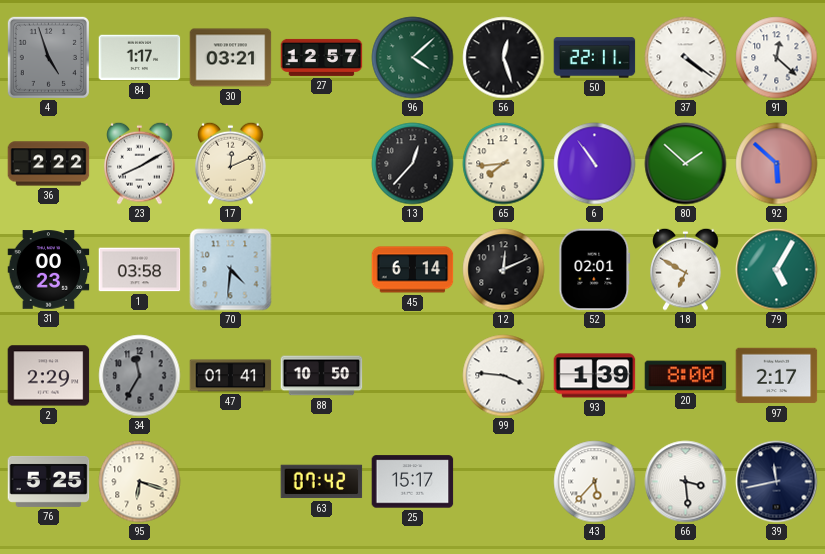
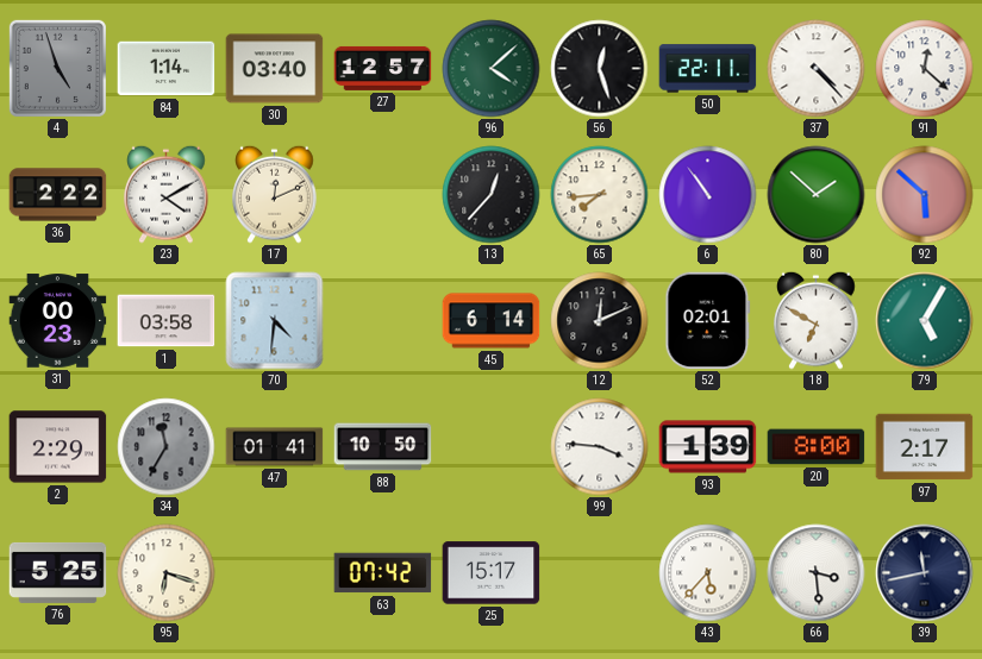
84: 1:17 -> 1:14
30: 03:21 -> 03:40
37: 4:21 -> 4:23
23: 8:10 -> 4:10
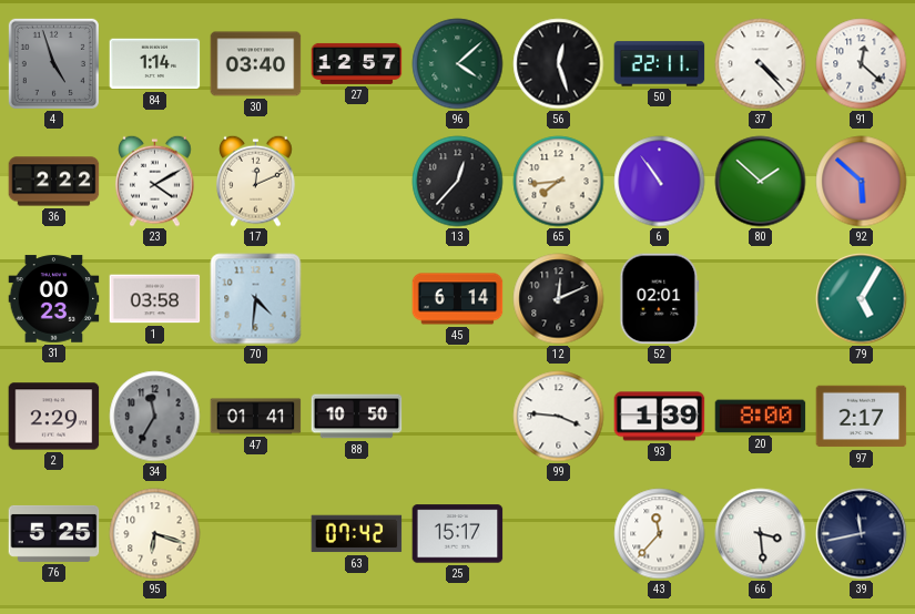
18: 6:50 -> none
43: 5:37 -> 11:37
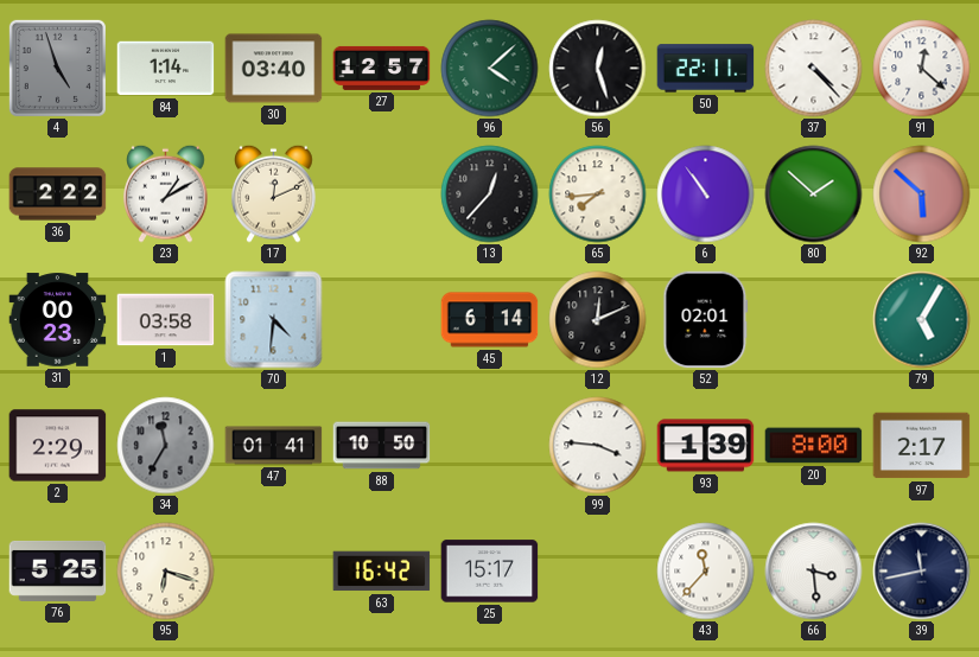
23: 4:10 -> 1:10
63: 07:42 -> 16:42
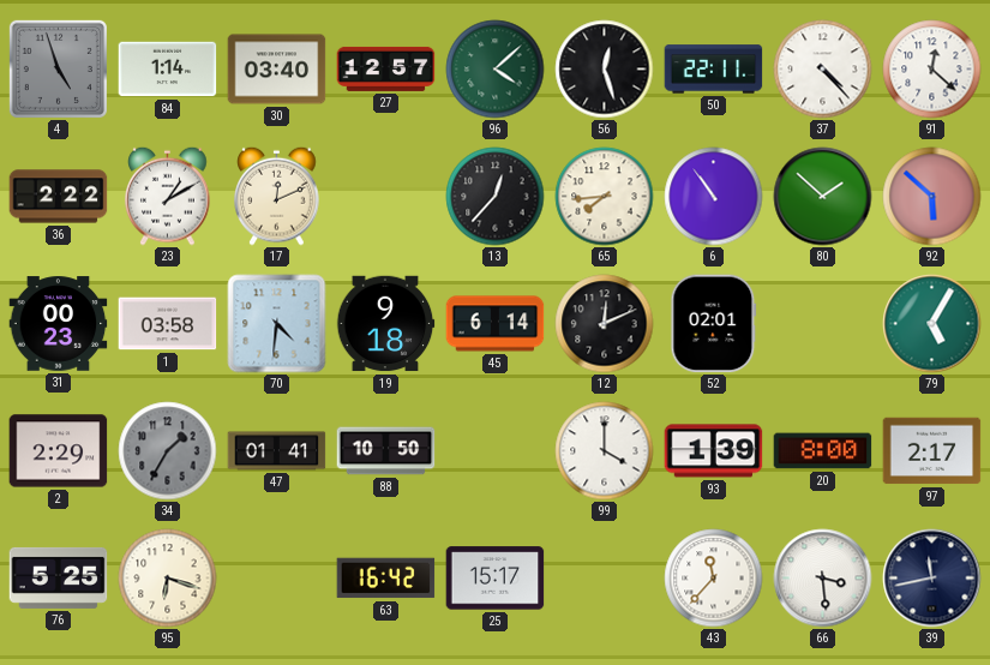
19: none -> 9:18
34: 11:35 -> 1:35
99: 3:46 -> 4:00
